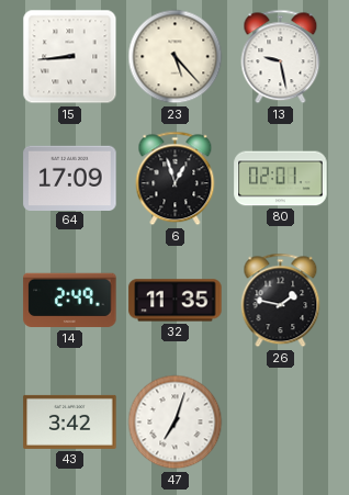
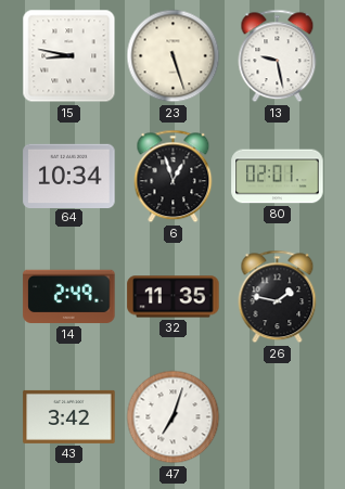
15: 8:44 -> 8:47
23: 5:23 -> 5:27
64: 17:09 -> 10:34
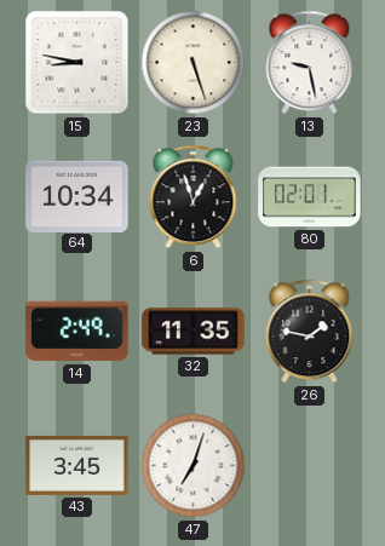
43: 3:42 -> 3:45
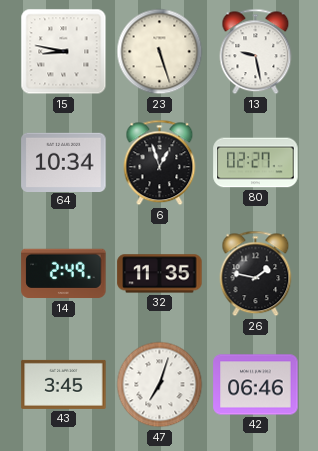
80: 02:01 -> 02:27
42: none -> 06:46
